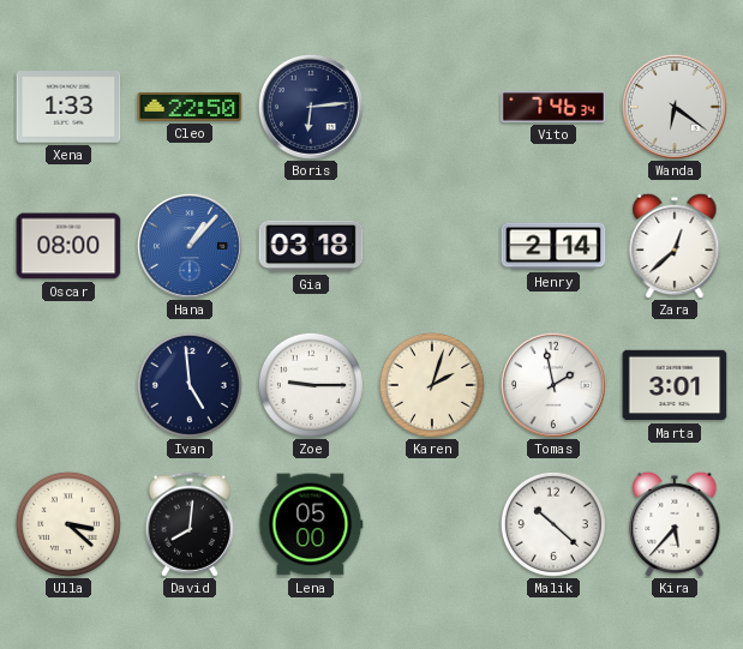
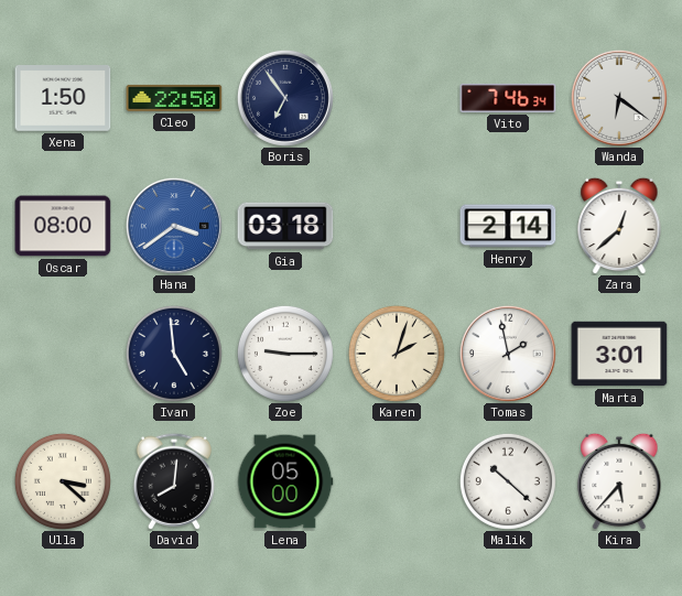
Xena: 1:33 -> 1:50
Boris: 6:14 -> 6:54
Hana: 1:07 -> 3:39
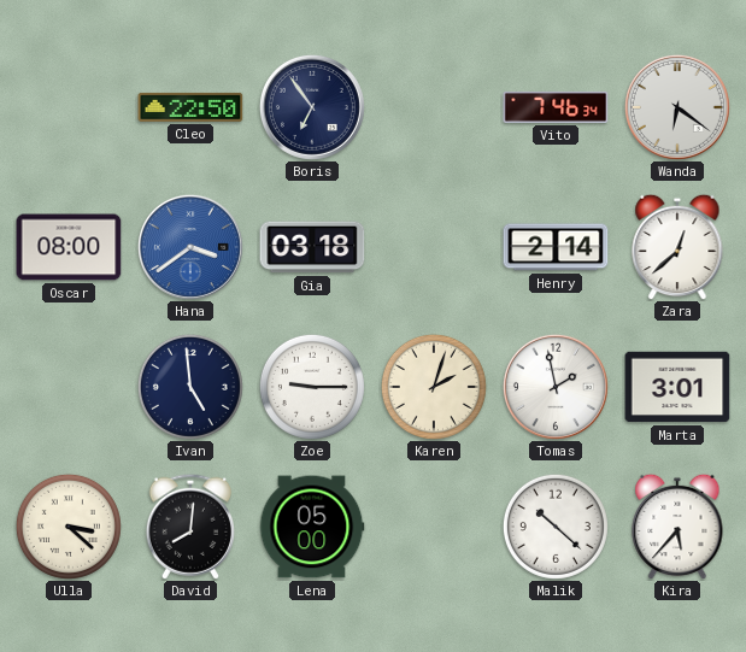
Xena: 1:50 -> none
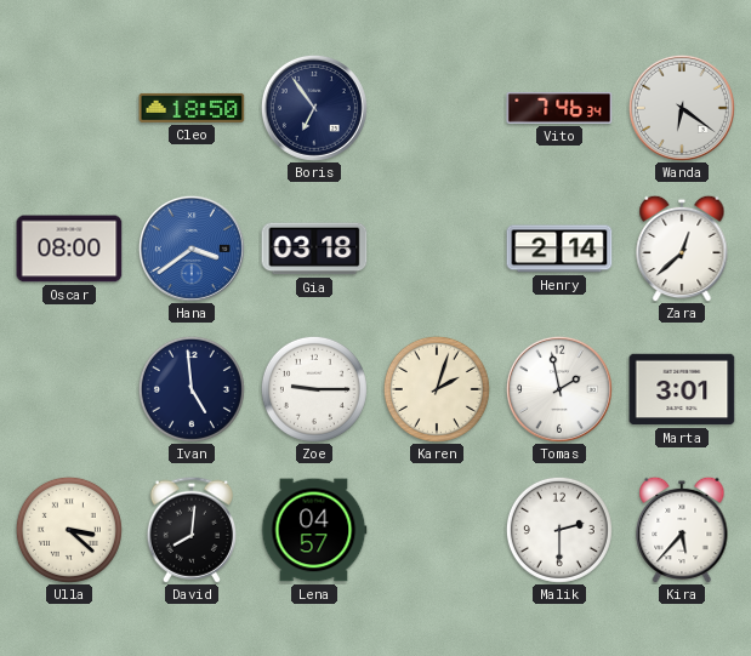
Cleo: 22:50 -> 18:50
Lena: 05:00 -> 04:57
Malik: 10:22 -> 2:30
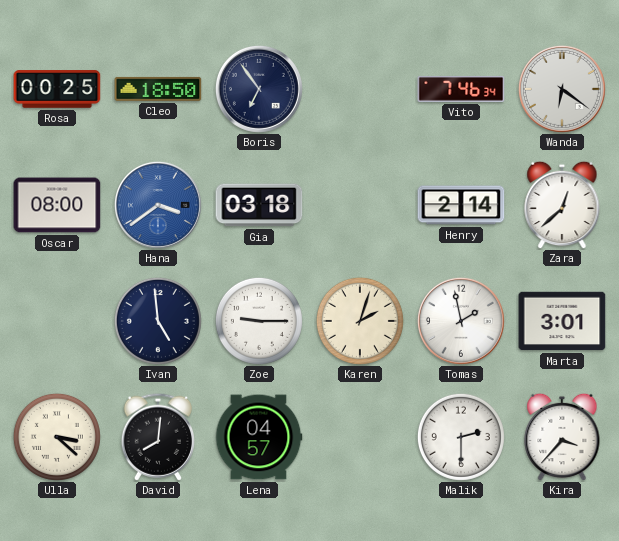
Rosa: none -> 00:25
Kira: 5:37 -> 3:37
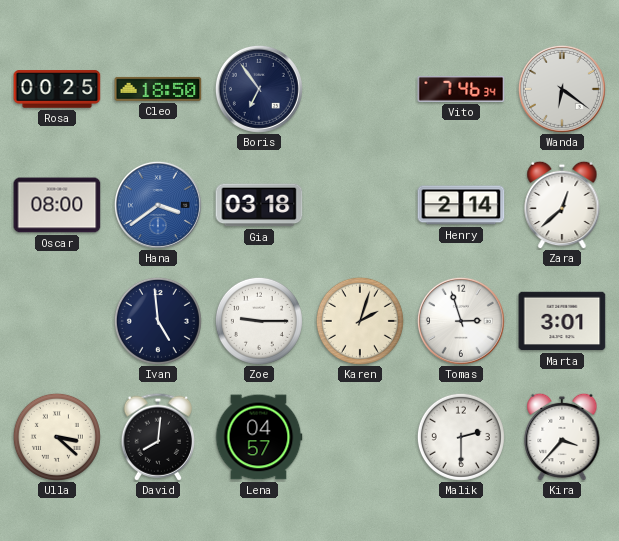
Tomas: 1:58 -> 2:57
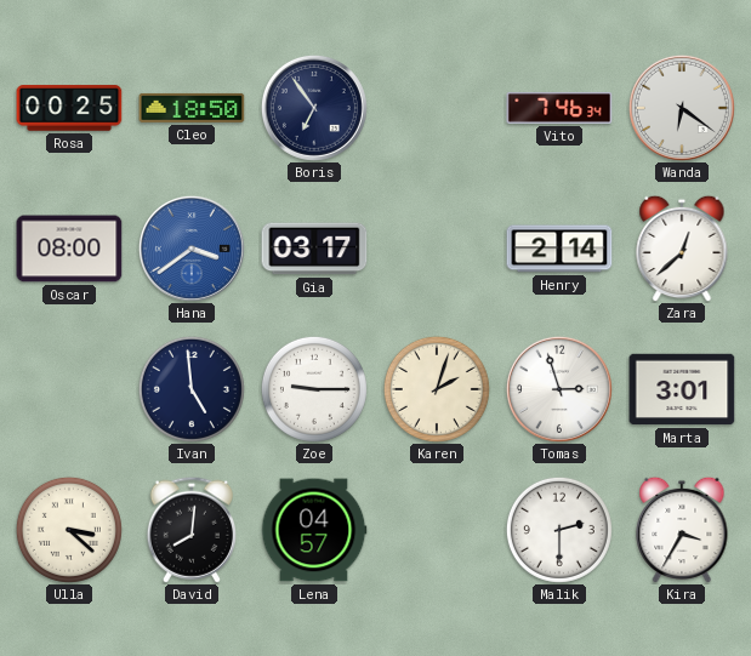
Gia: 03:18 -> 03:17
Kira: 3:37 -> 3:35
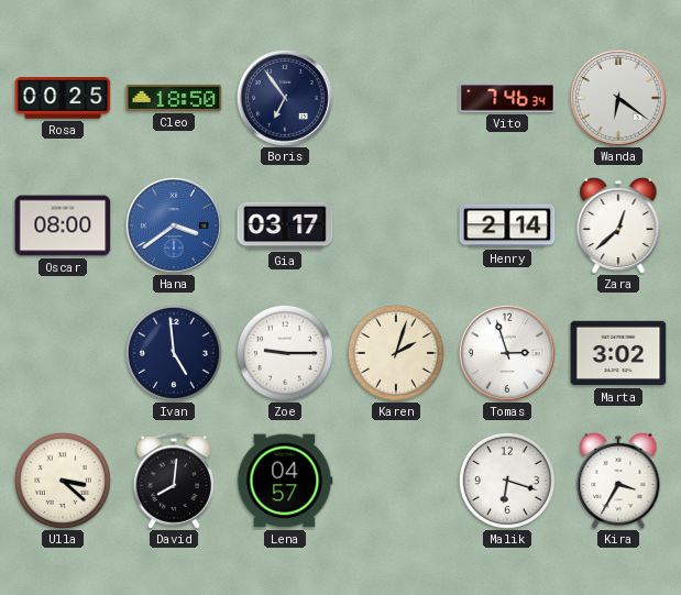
Marta: 3:01 -> 3:02
Malik: 2:30 -> 6:18
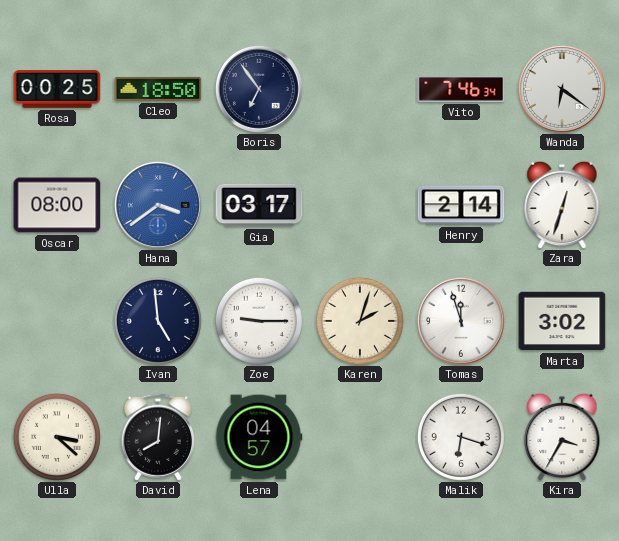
Zara: 12:38 -> 12:33
Tomas: 2:57 -> 11:57
